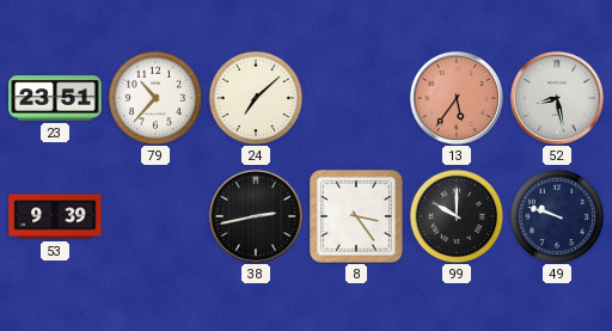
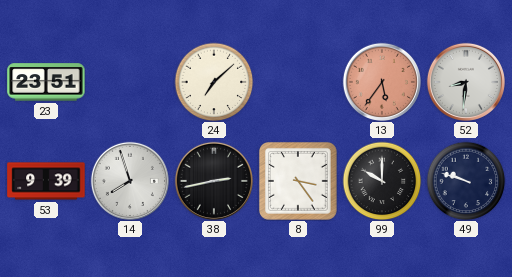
79: 10:37 -> none
52: 8:28 -> 8:31
14: none -> 7:57
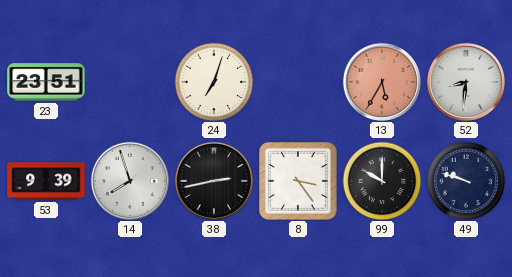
24: 7:08 -> 7:03
13: 5:36 -> 5:35
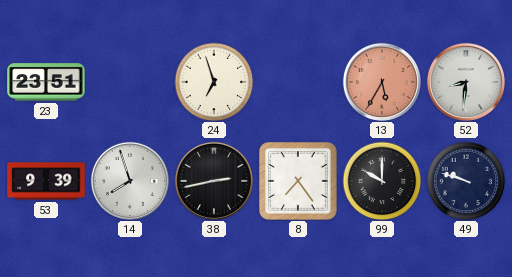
24: 7:03 -> 6:57
8: 3:24 -> 7:24
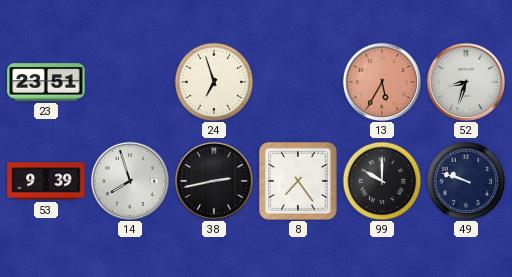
52: 8:31 -> 8:33
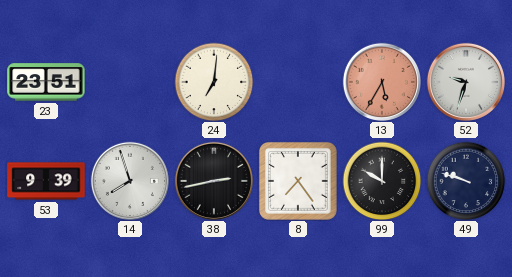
24: 6:57 -> 7:01
52: 8:33 -> 9:33
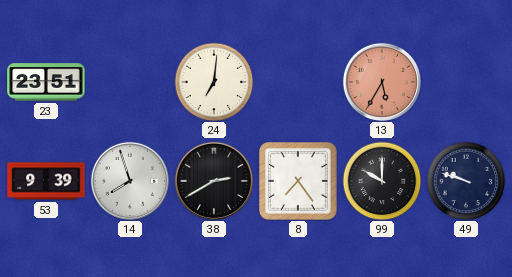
52: 9:33 -> none
38: 2:43 -> 2:40
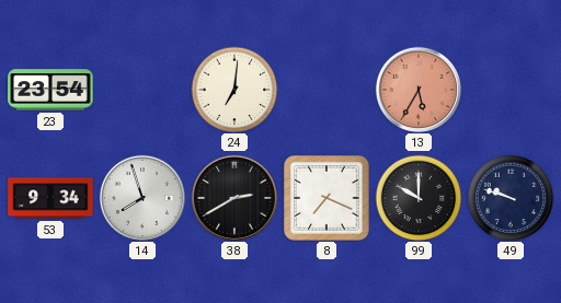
23: 23:51 -> 23:54
53: 9:39 -> 9:34
8: 7:24 -> 7:19
